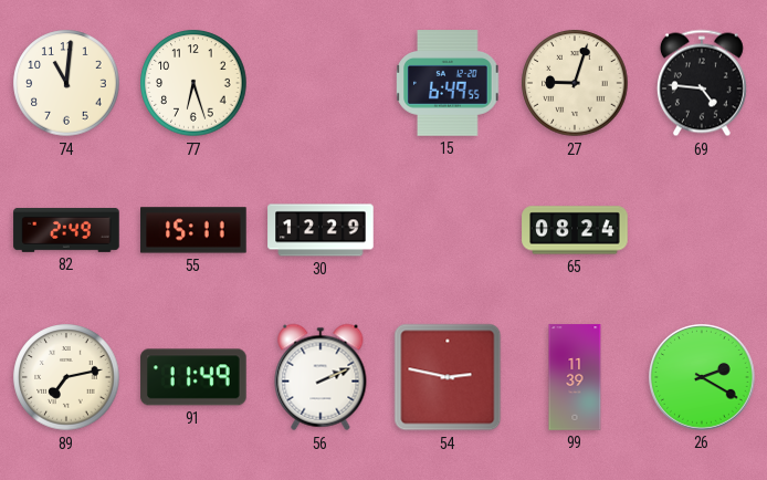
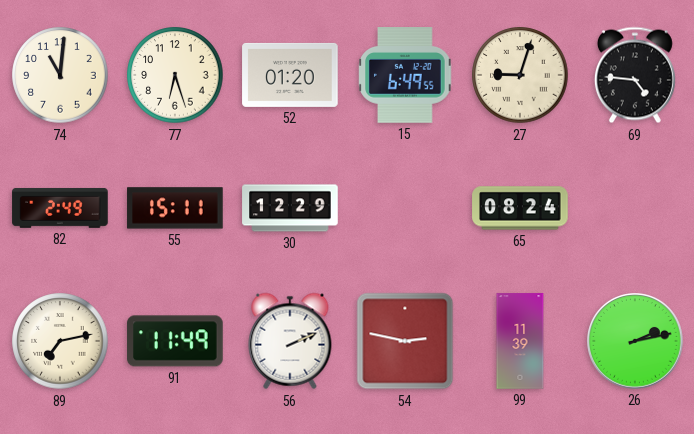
52: none -> 01:20
26: 2:20 -> 2:13
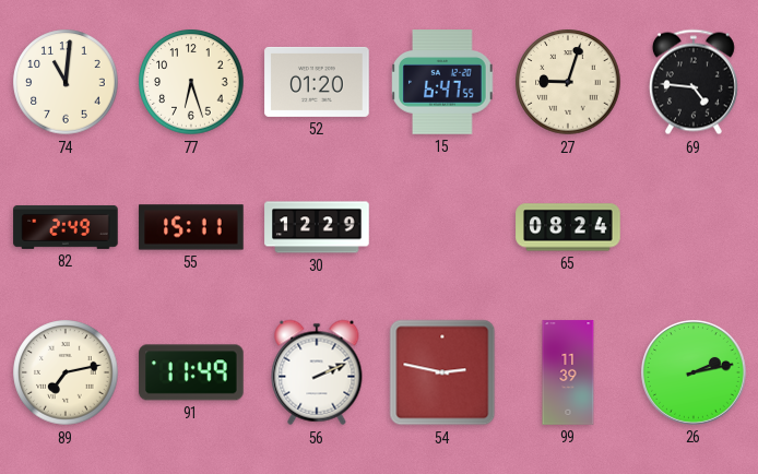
15: 6:49 -> 6:47
